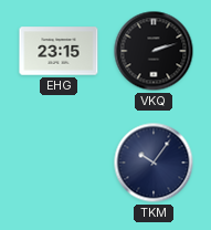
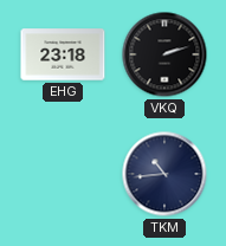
EHG: 23:15 -> 23:18
TKM: 10:06 -> 10:44
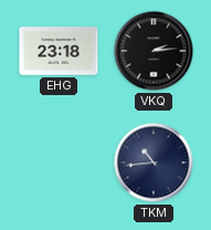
VKQ: 2:12 -> 2:14
